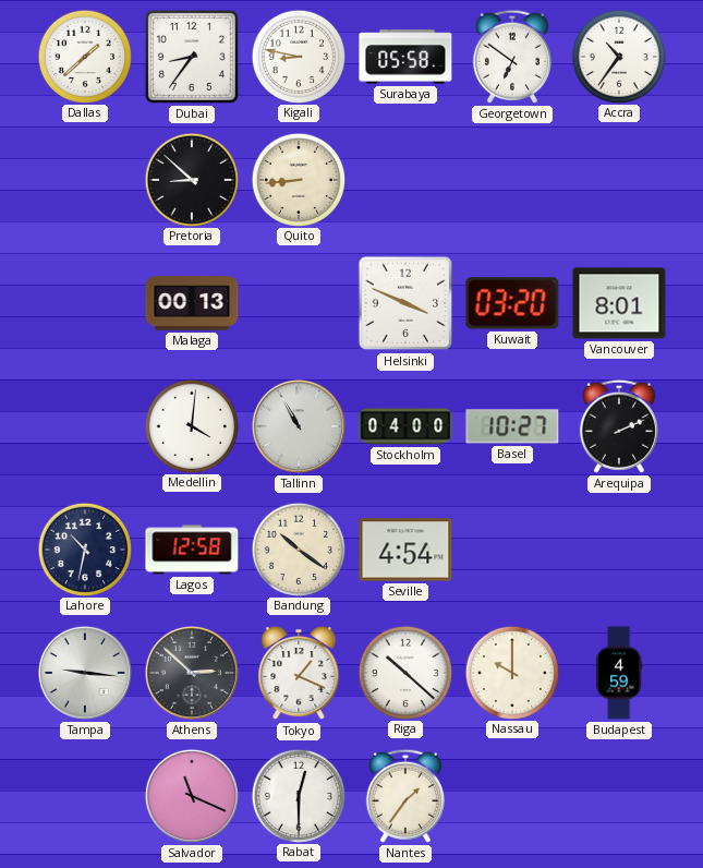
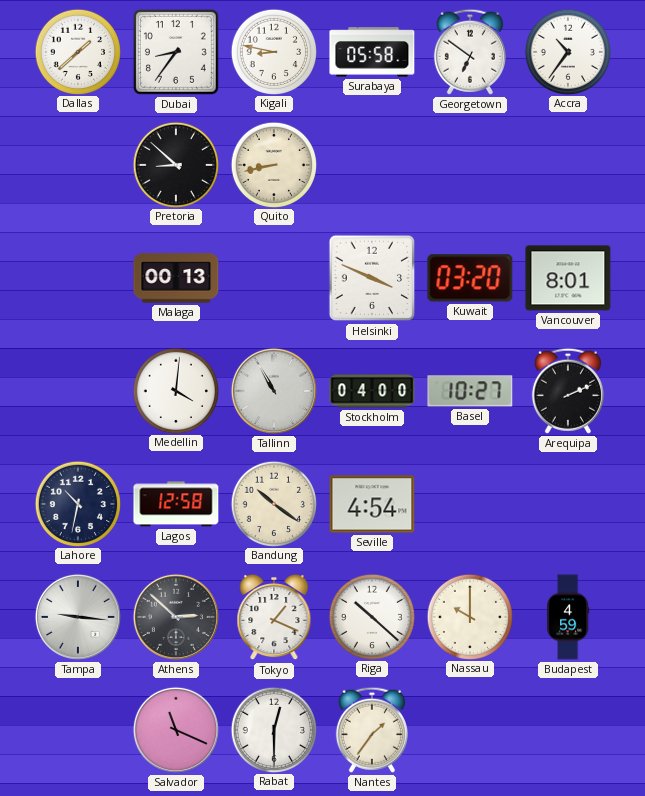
Quito: 8:44 -> 8:43
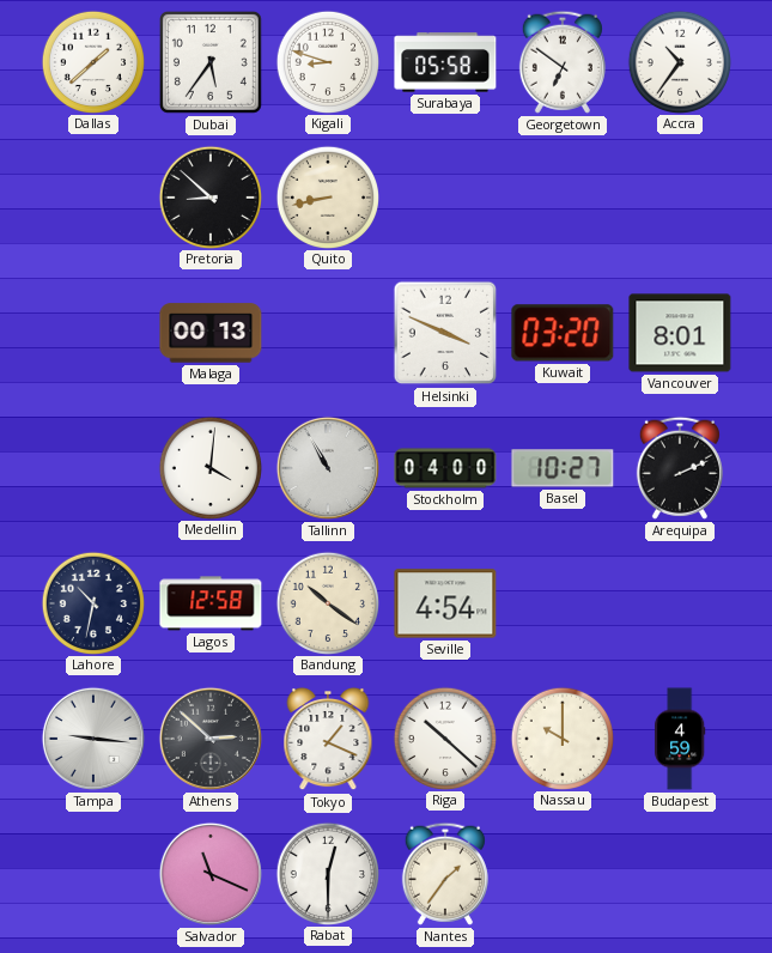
Dubai: 8:36 -> 5:36
Kigali: 8:47 -> 8:48
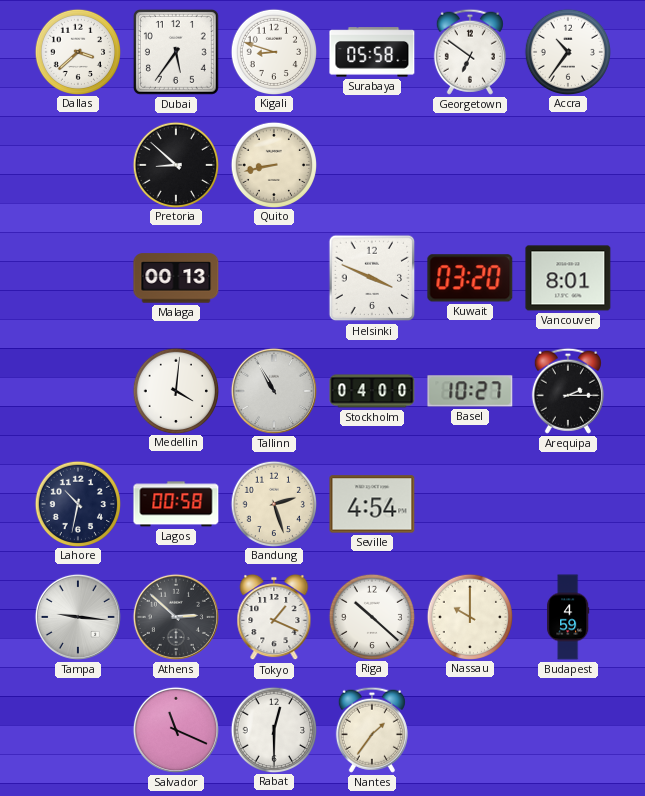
Dallas: 1:38 -> 3:38
Arequipa: 2:11 -> 2:15
Lagos: 12:58 -> 00:58
Bandung: 10:21 -> 2:27
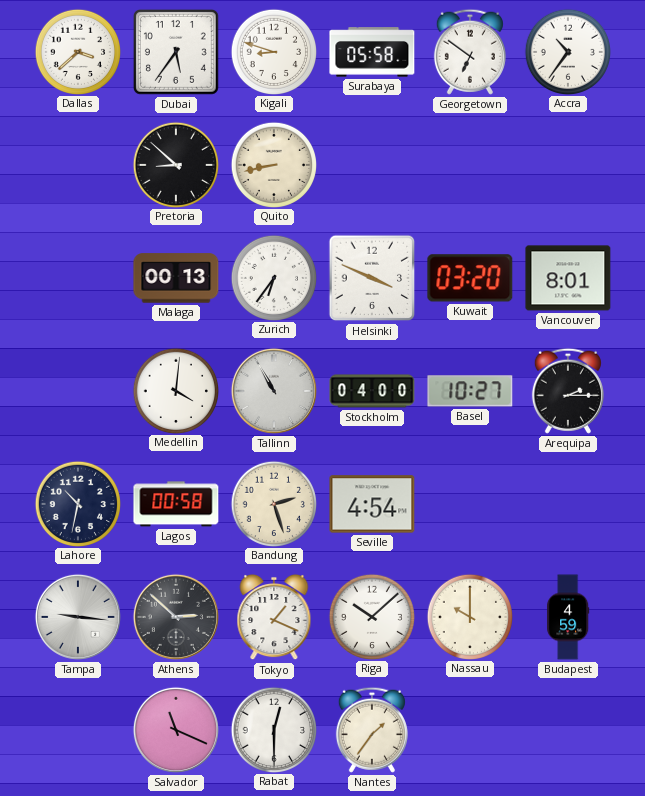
Zurich: none -> 6:36
Riga: 10:22 -> 10:08
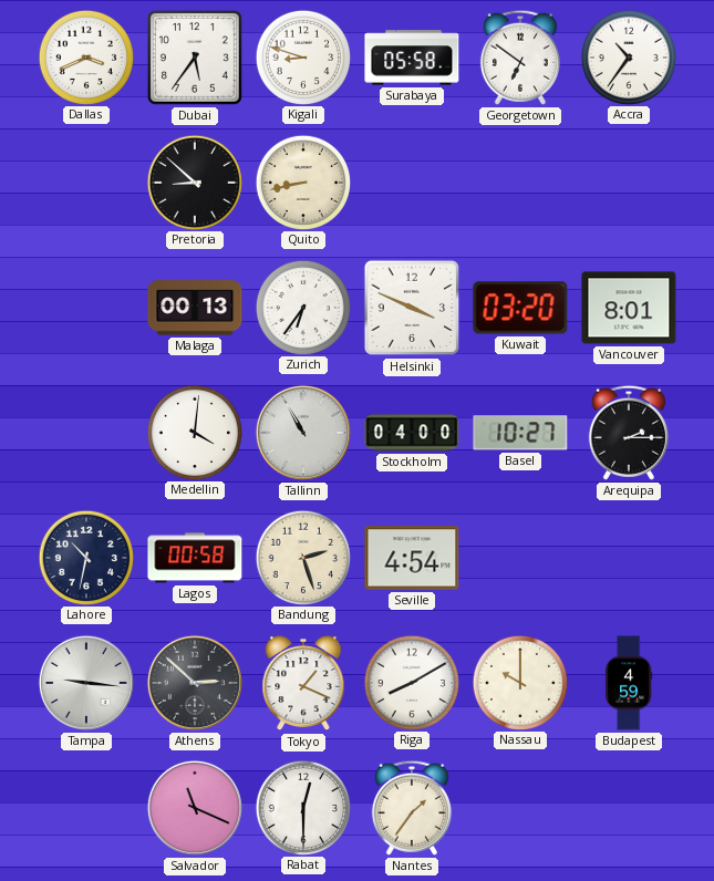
Dallas: 3:38 -> 3:41
Riga: 10:08 -> 8:10
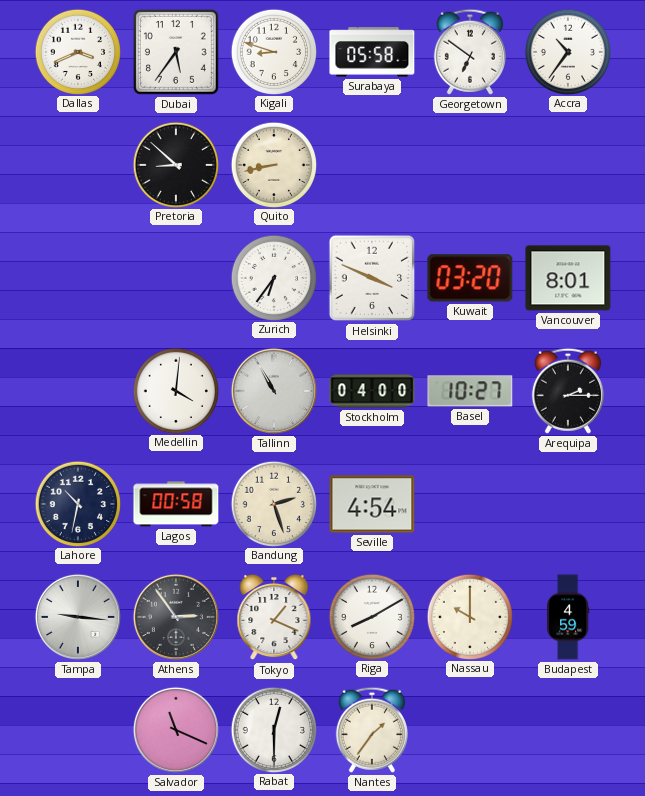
Malaga: 00:13 -> none
Athens: 2:52 -> 2:54
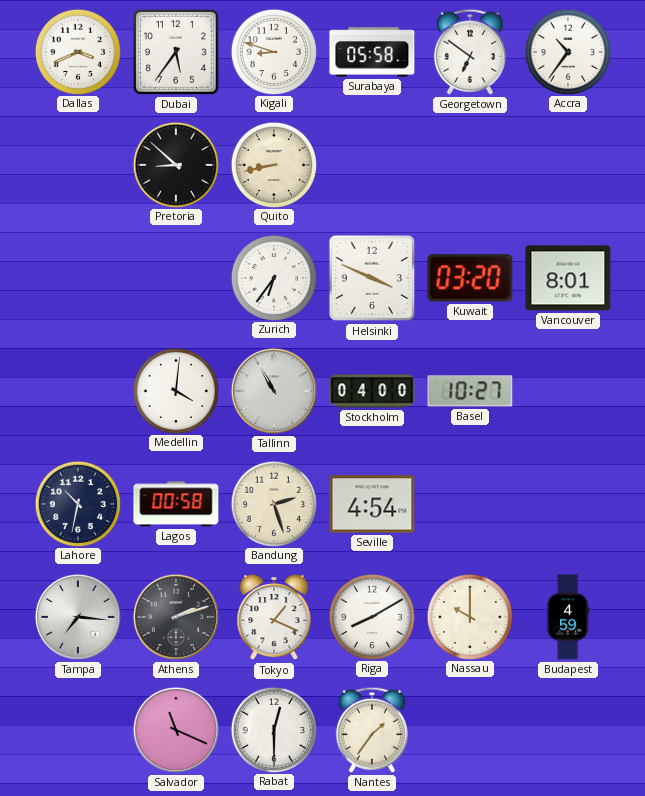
Arequipa: 2:15 -> none
Tampa: 9:16 -> 7:16
Athens: 2:54 -> 2:12
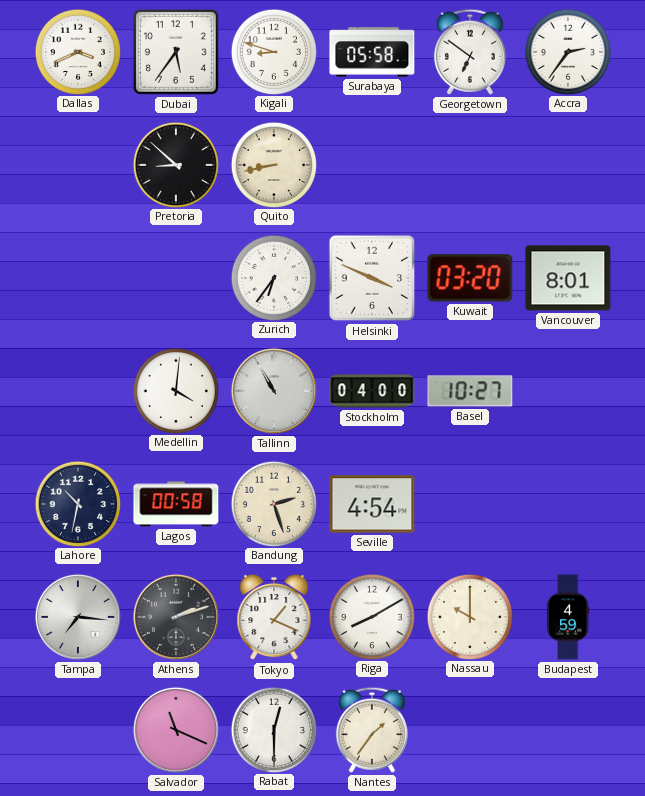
Accra: 10:36 -> 2:36
